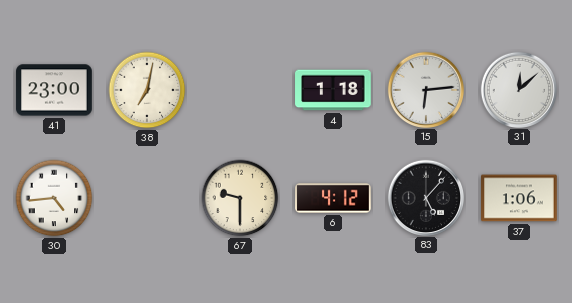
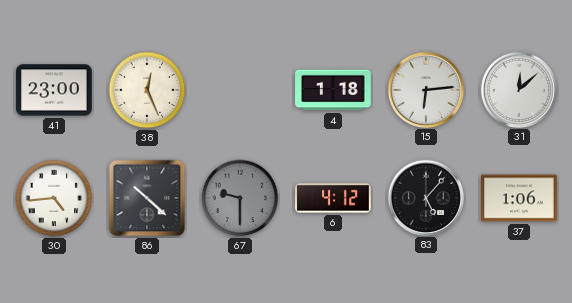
38: 7:02 -> 12:26
86: none -> 10:22
67 dial: cream -> grey
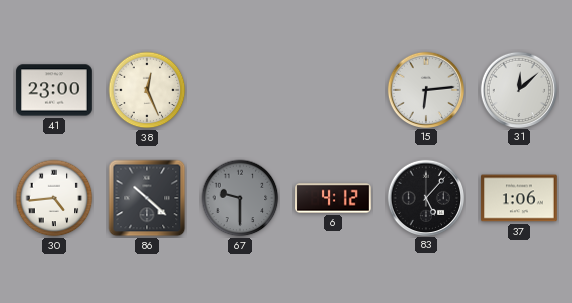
4: 1:18 -> none
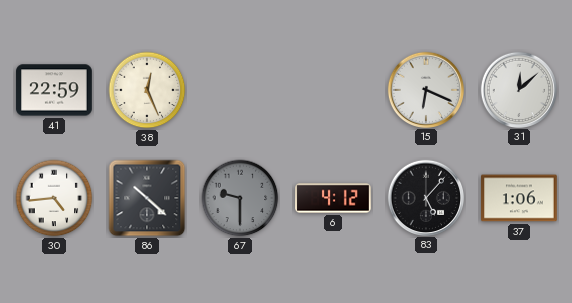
41: 23:00 -> 22:59
15: 6:14 -> 6:19
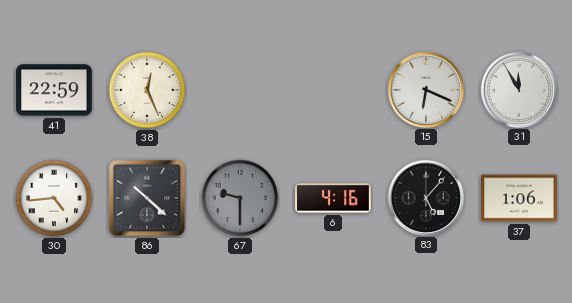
31: 12:08 -> 11:55
6: 4:12 -> 4:16
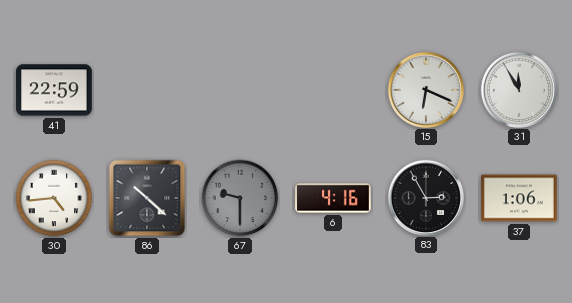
38: 12:26 -> none
83: 5:07 -> 2:55
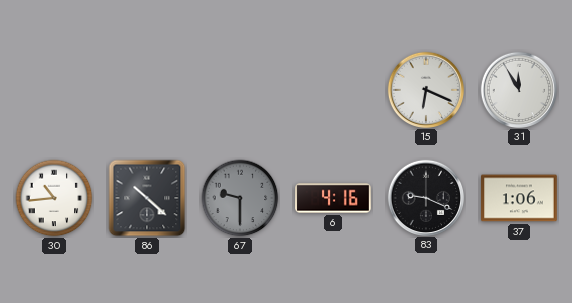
41: 22:59 -> none
30: 4:44 -> 10:44
83: 2:55 -> 9:19
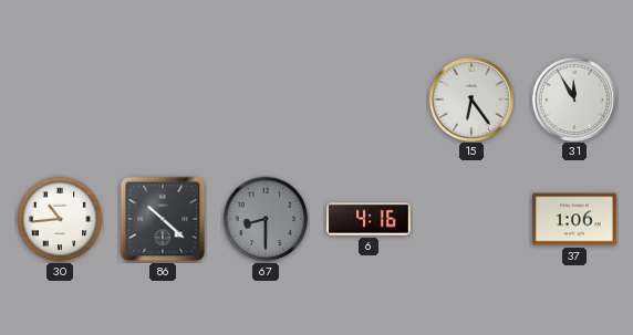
15: 6:19 -> 6:24
67: 9:30 -> 8:30
83: 9:19 -> none
